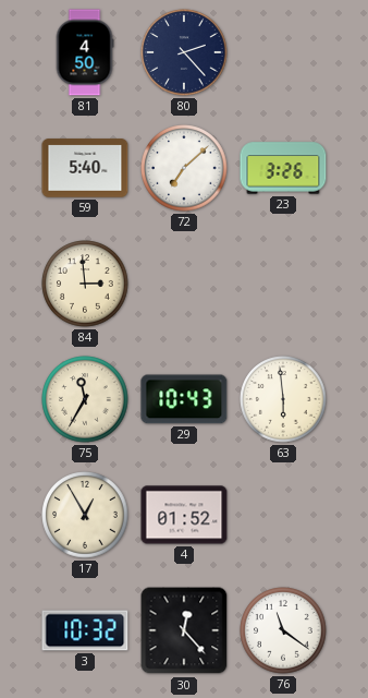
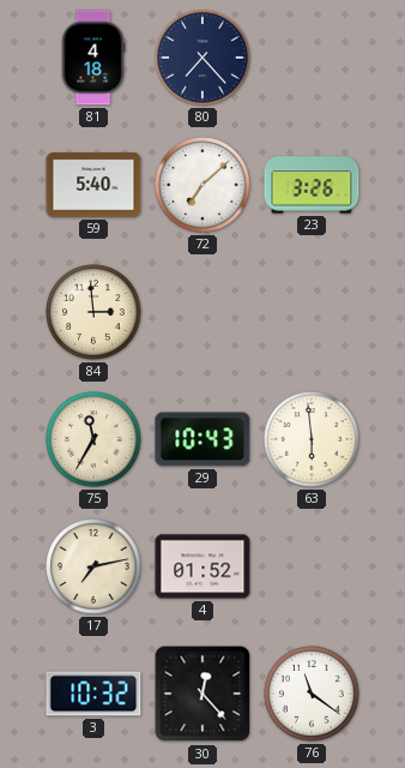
81: 4:50 -> 4:18
80: 2:23 -> 7:23
17: 12:55 -> 7:13
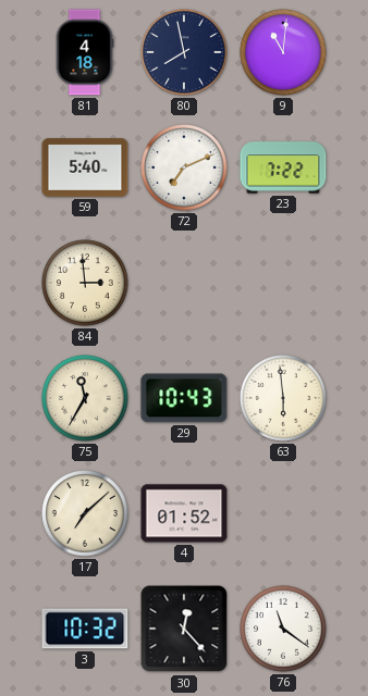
80: 7:23 -> 7:58
9: none -> 11:01
72: 7:08 -> 7:11
23: 3:26 -> 7:22
17: 7:13 -> 7:08
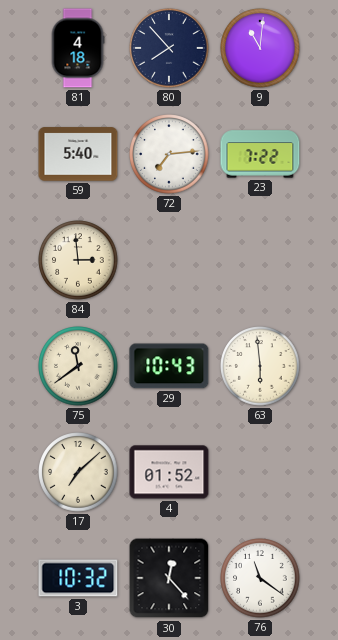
80: 7:58 -> 7:53
72: 7:11 -> 7:14
75: 11:35 -> 11:39
